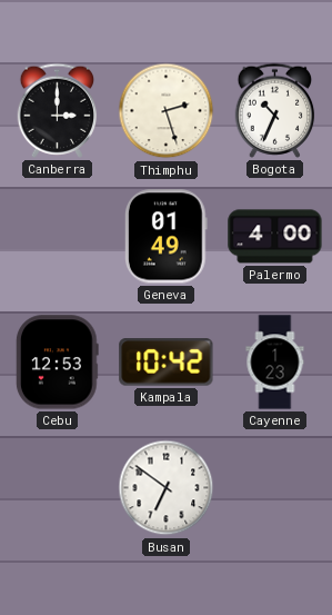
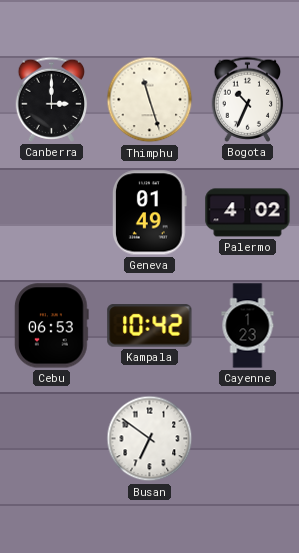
Thimphu: 2:27 -> 11:27
Palermo: 4:00 -> 4:02
Cebu: 12:53 -> 06:53
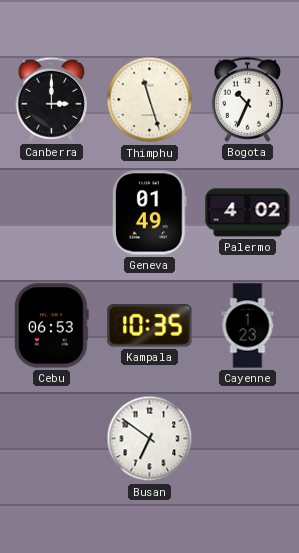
Kampala: 10:42 -> 10:35
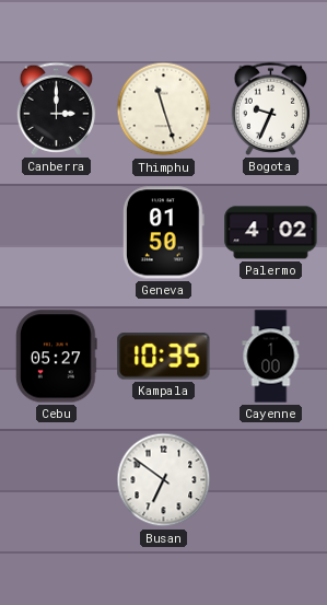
Bogota: 10:34 -> 9:34
Geneva: 01:49 -> 01:50
Cebu: 06:53 -> 05:27
Cayenne: 1:23 -> 1:00
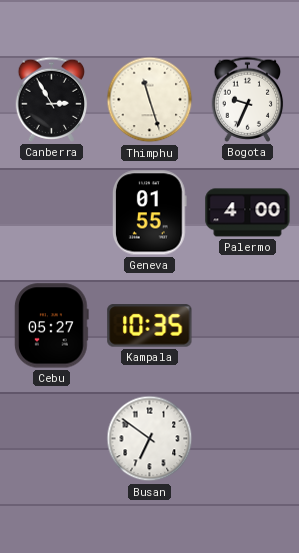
Canberra: 3:00 -> 2:55
Geneva: 01:50 -> 01:55
Palermo: 4:02 -> 4:00
Cayenne: 1:00 -> none
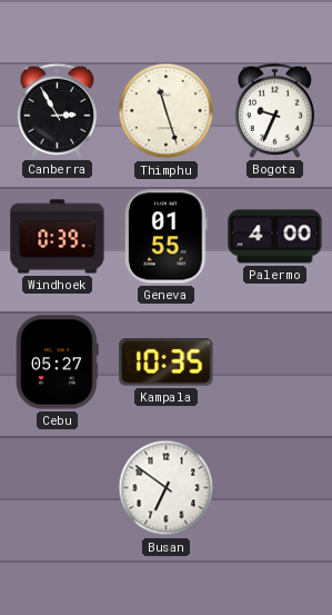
Windhoek: none -> 0:39
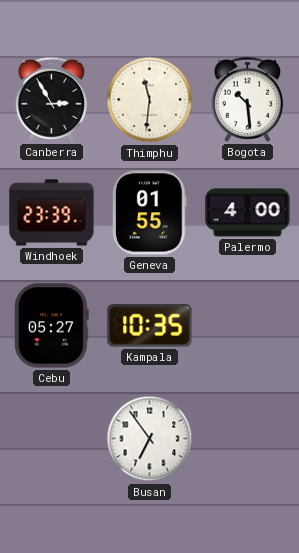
Thimphu: 11:27 -> 11:31
Bogota: 9:34 -> 10:29
Windhoek: 0:39 -> 23:39
Busan: 6:51 -> 6:54
